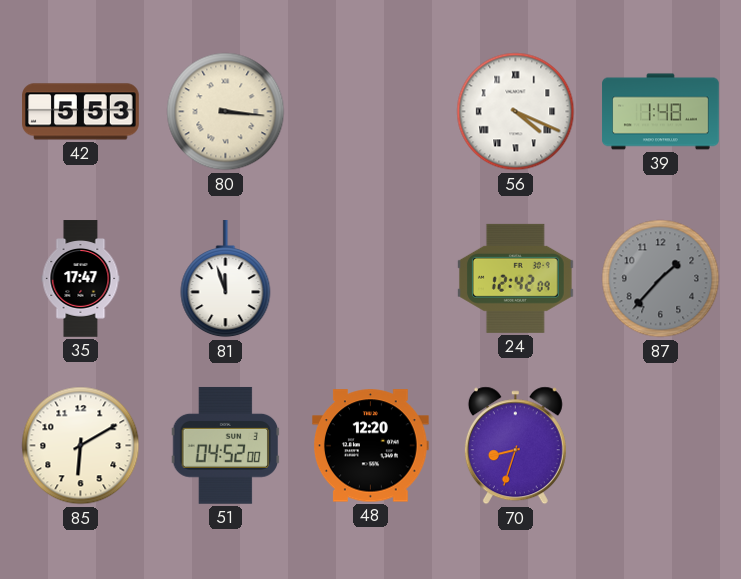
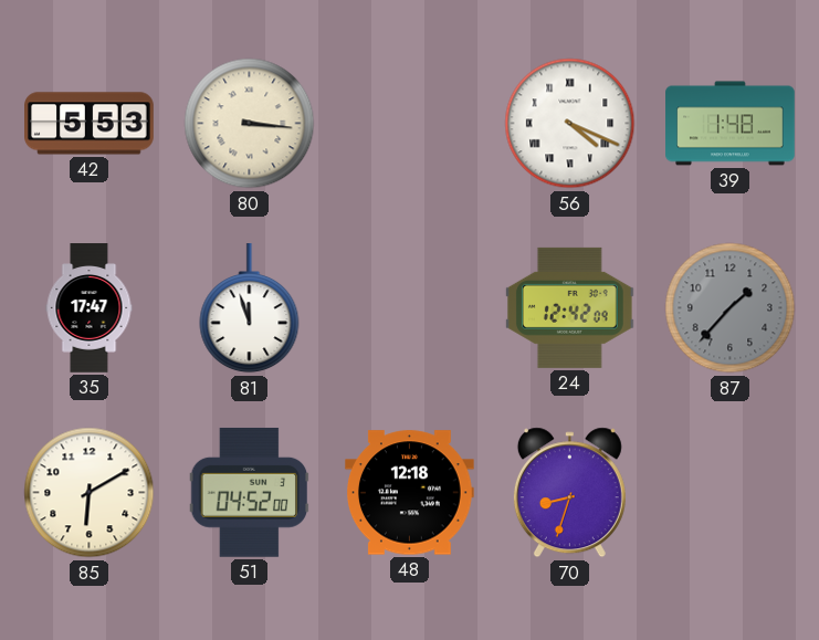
48: 12:20 -> 12:18
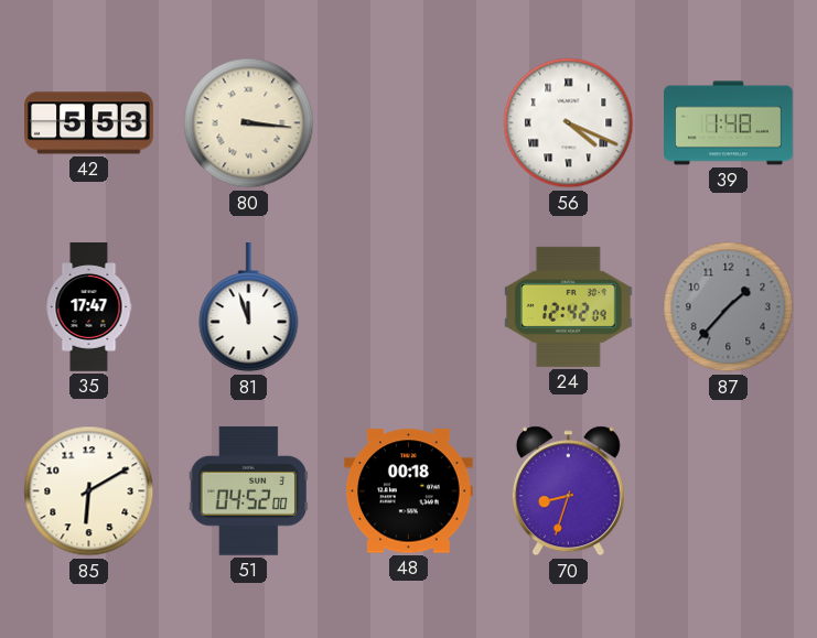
48: 12:18 -> 00:18
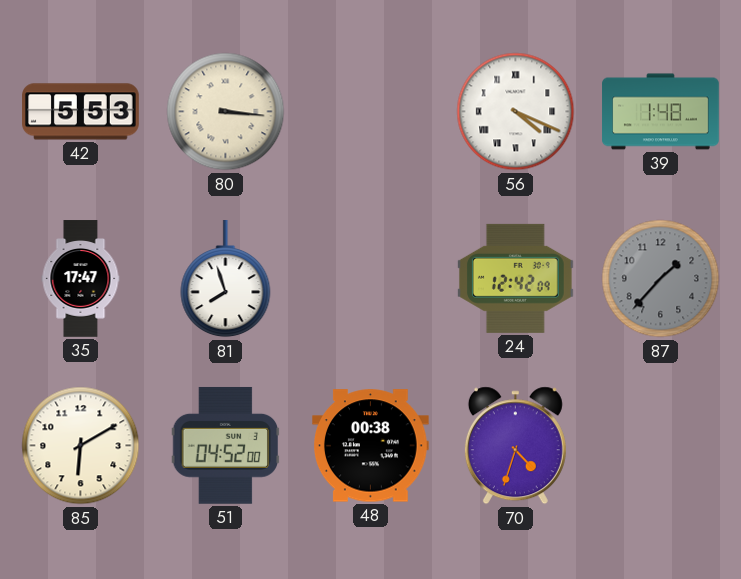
81: 11:57 -> 7:57
48: 00:18 -> 00:38
70: 8:33 -> 4:33
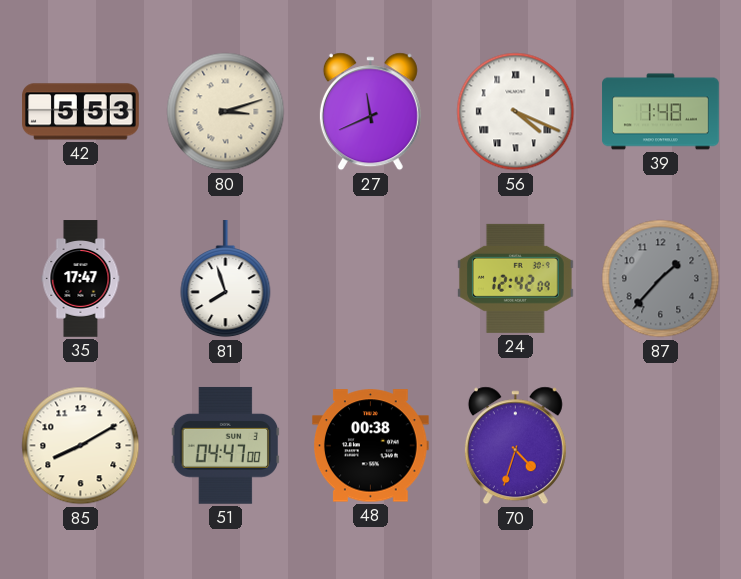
80: 3:16 -> 3:12
27: none -> 11:41
85: 6:10 -> 8:10
51: 04:52 -> 04:47
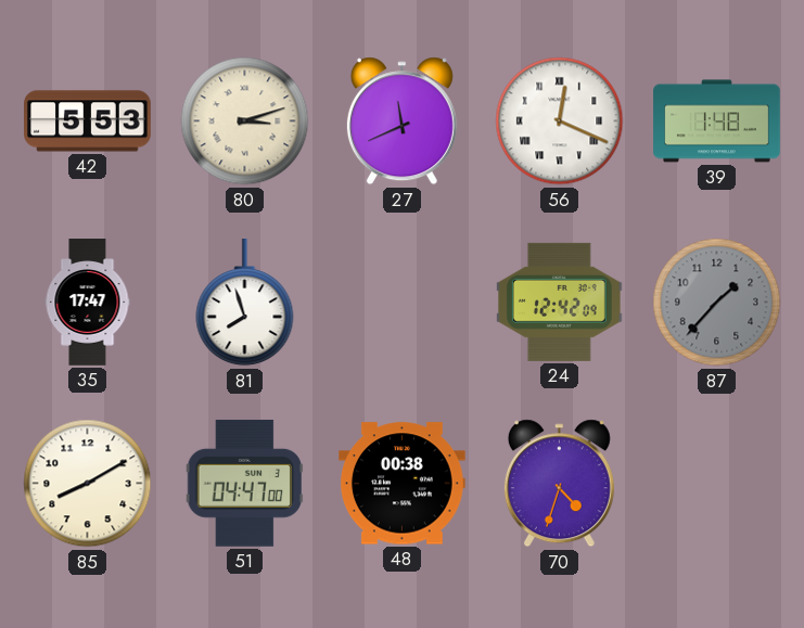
56: 4:19 -> 12:19
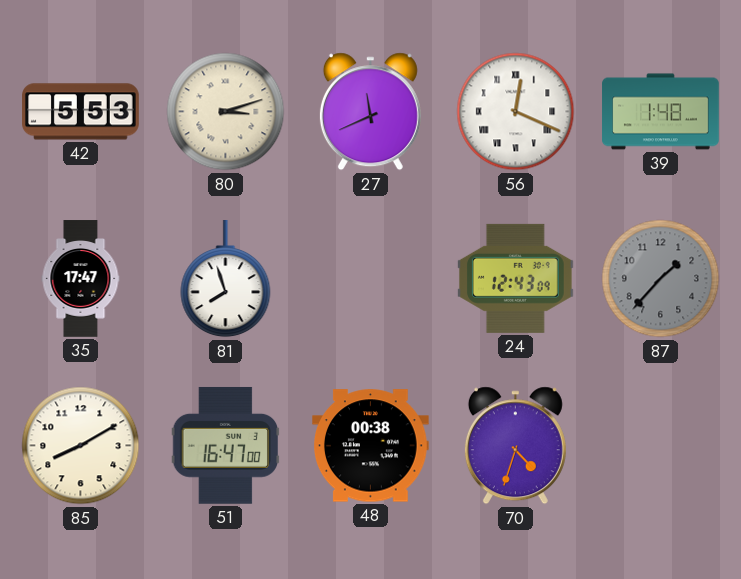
24: 12:42 -> 12:43
51: 04:47 -> 16:47
